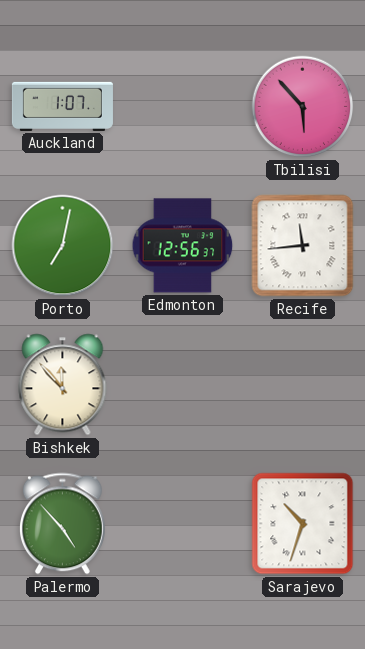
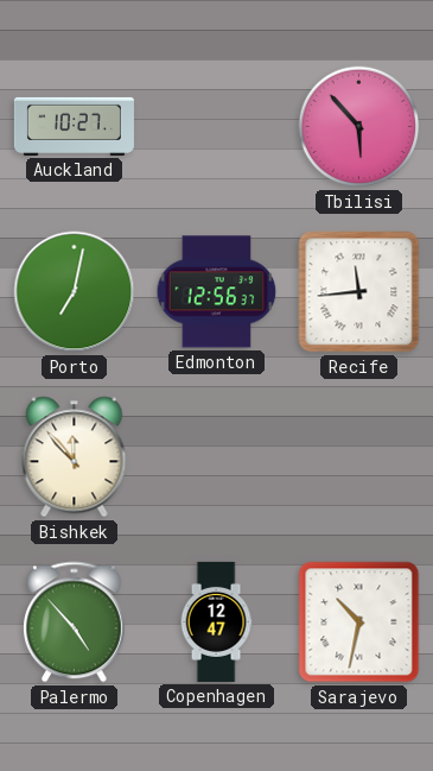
Auckland: 1:07 -> 10:27
Copenhagen: none -> 12:47
Sarajevo: 10:33 -> 10:32
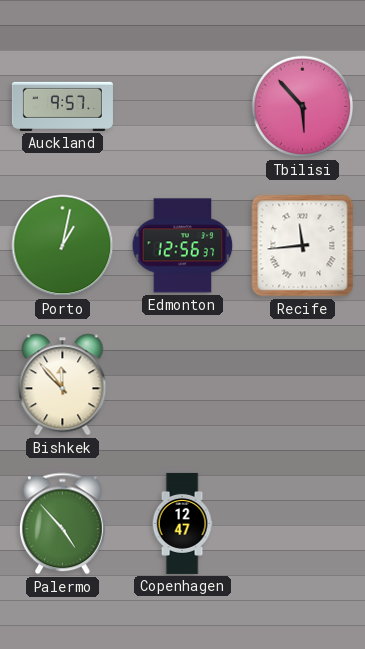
Auckland: 10:27 -> 9:57
Porto: 7:02 -> 1:02
Sarajevo: 10:32 -> none
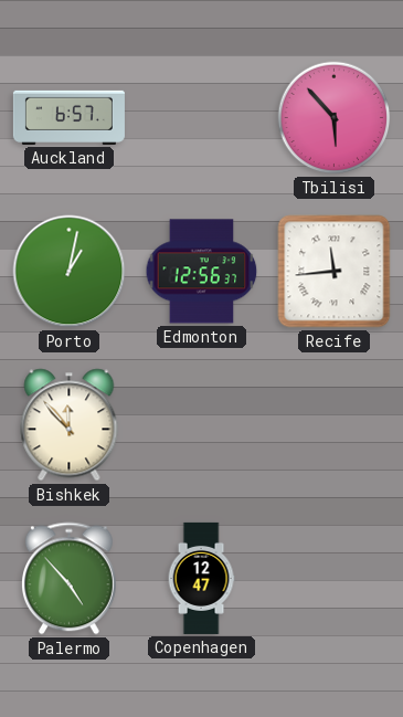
Auckland: 9:57 -> 6:57
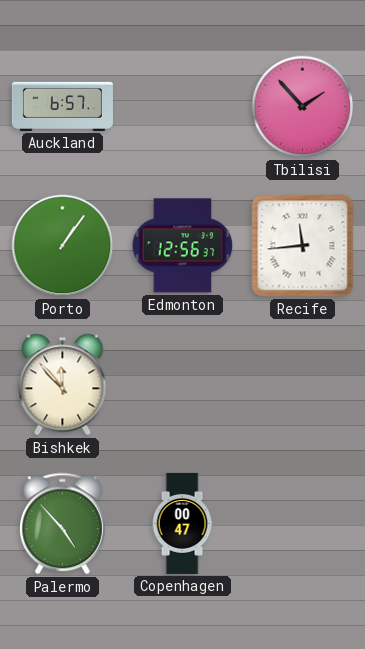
Tbilisi: 5:53 -> 1:53
Porto: 1:02 -> 1:06
Copenhagen: 12:47 -> 00:47
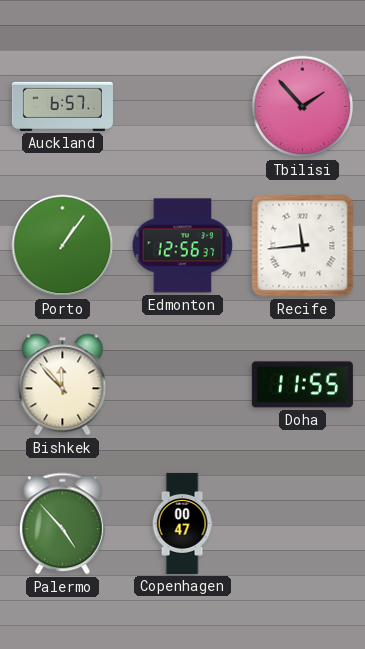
Doha: none -> 11:55
